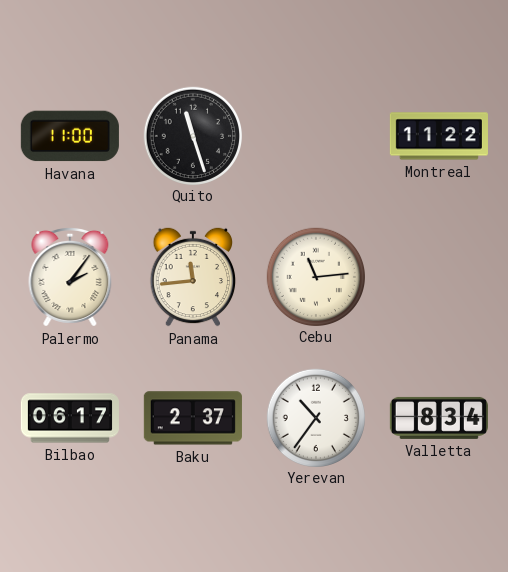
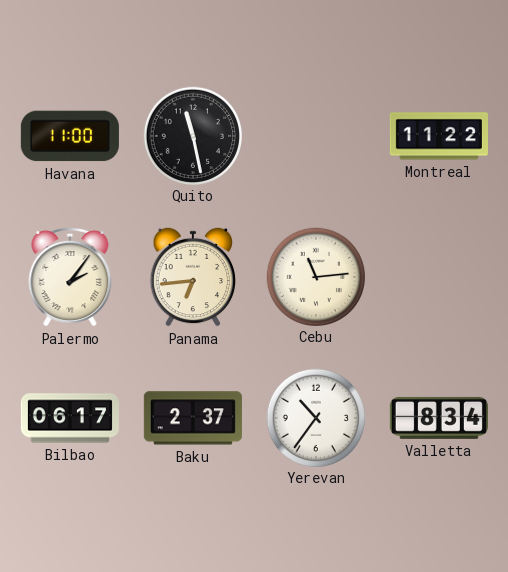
Quito: 11:27 -> 11:28
Panama: 11:44 -> 6:44
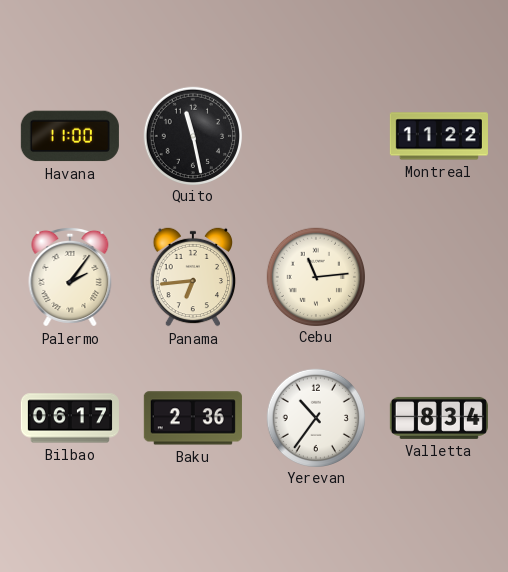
Baku: 2:37 -> 2:36
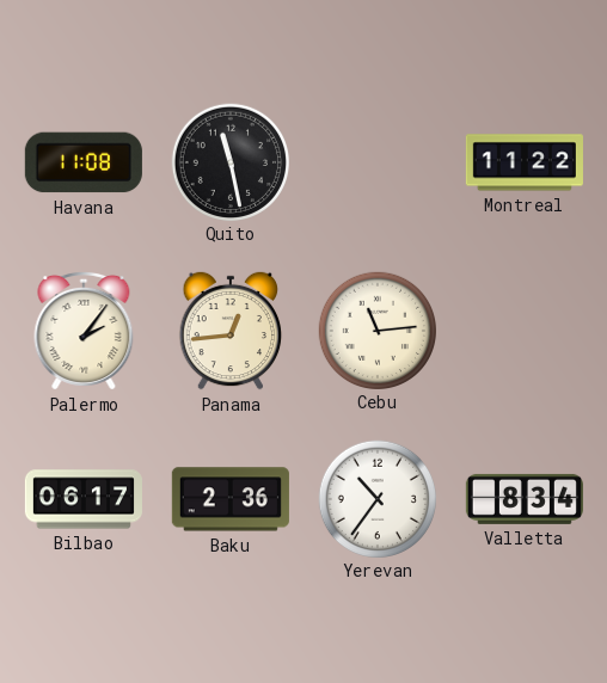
Havana: 11:00 -> 11:08
Panama: 6:44 -> 12:44
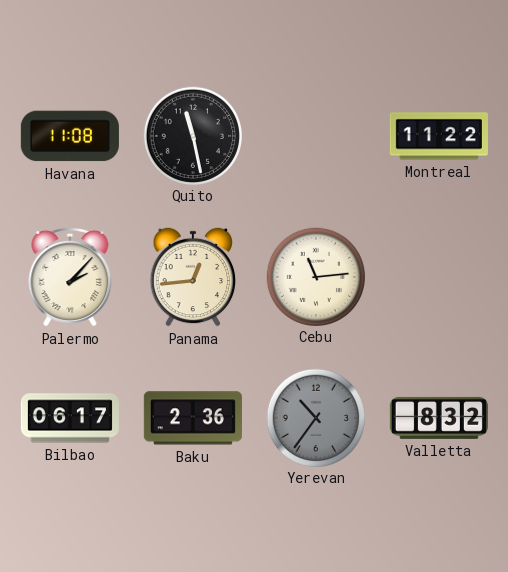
Palermo: 2:06 -> 2:07
Yerevan dial: white -> grey
Valletta: 8:34 -> 8:32
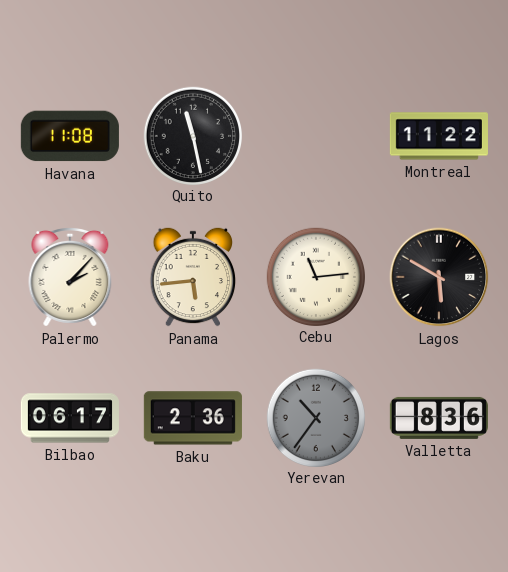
Panama: 12:44 -> 5:44
Lagos: none -> 5:50
Valletta: 8:32 -> 8:36
